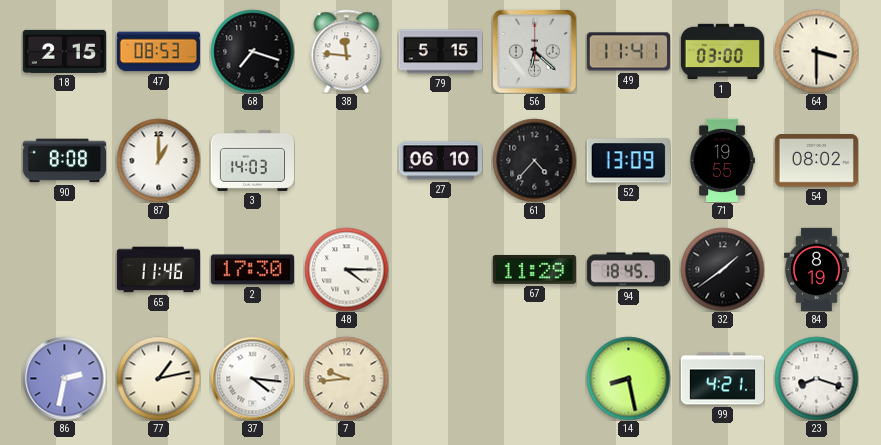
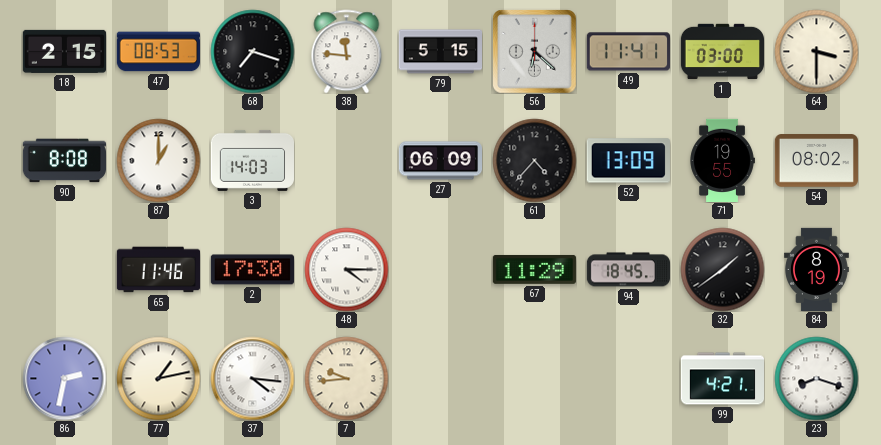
27: 06:10 -> 06:09
14: 8:28 -> none
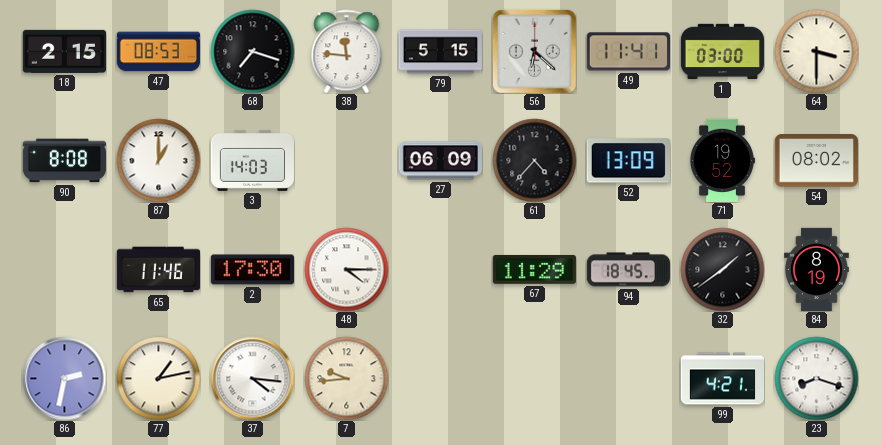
71: 19:55 -> 19:52
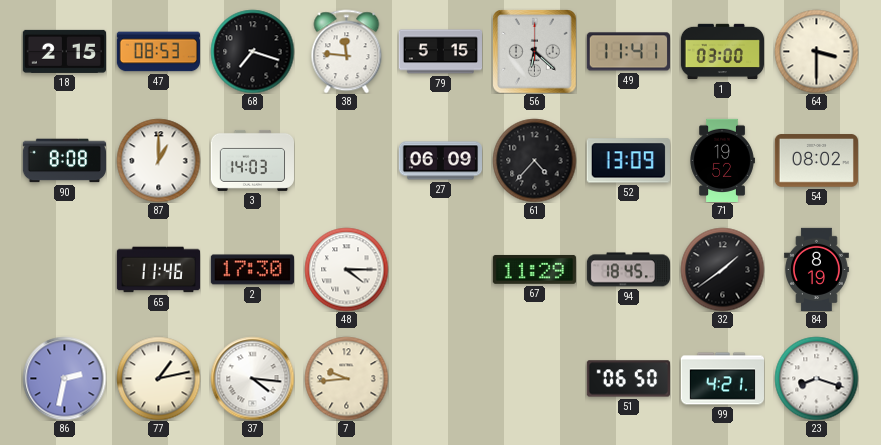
51: none -> 06:50
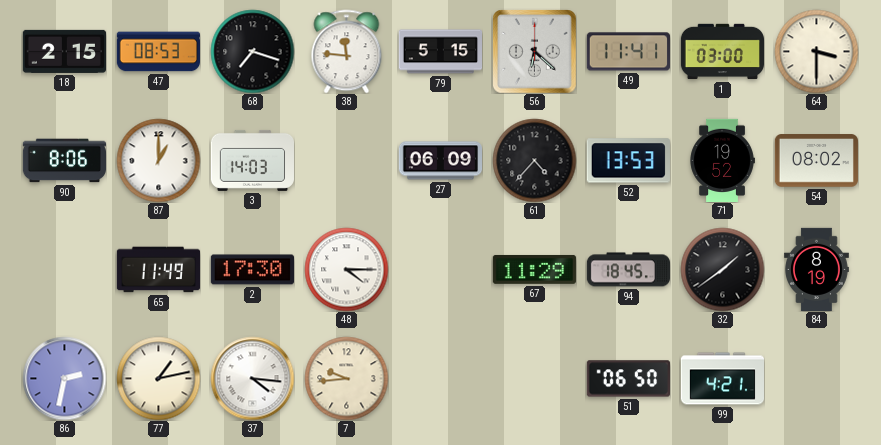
90: 8:08 -> 8:06
52: 13:09 -> 13:53
65: 11:46 -> 11:49
23: 8:18 -> none
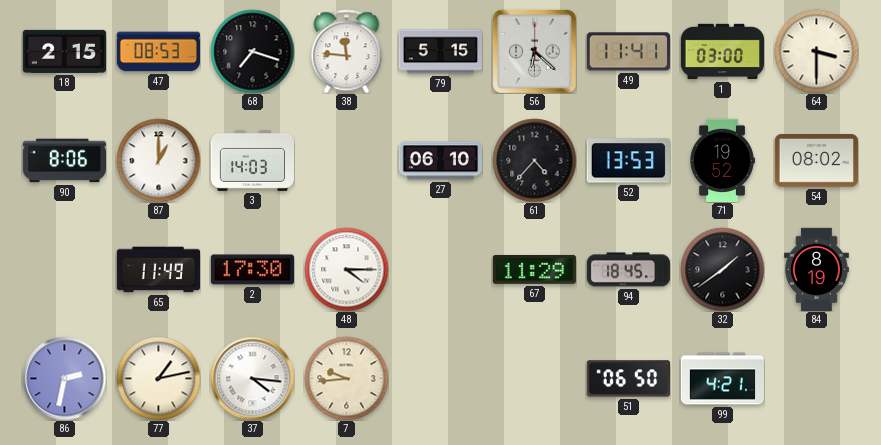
27: 06:09 -> 06:10
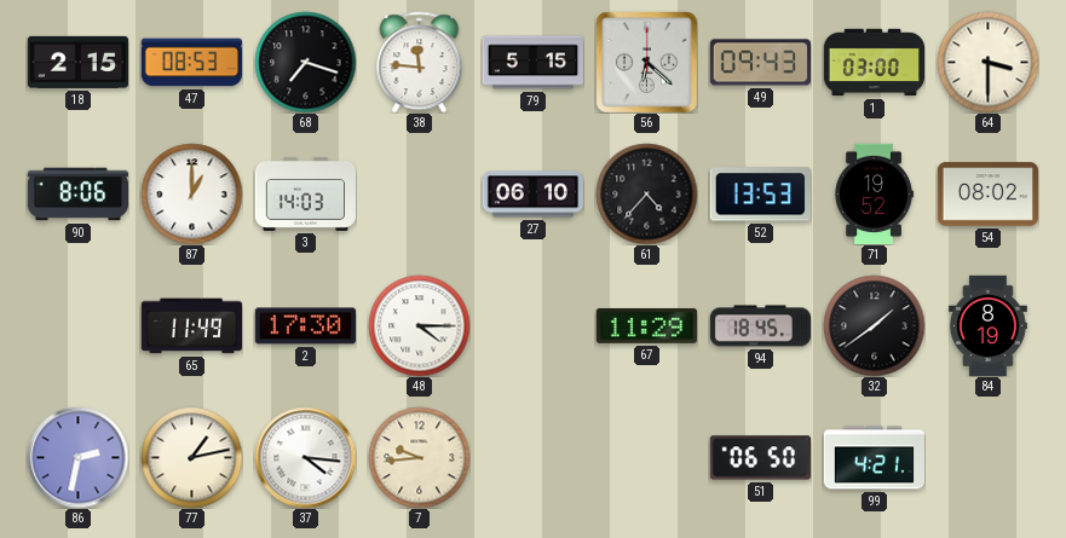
49: 11:41 -> 09:43
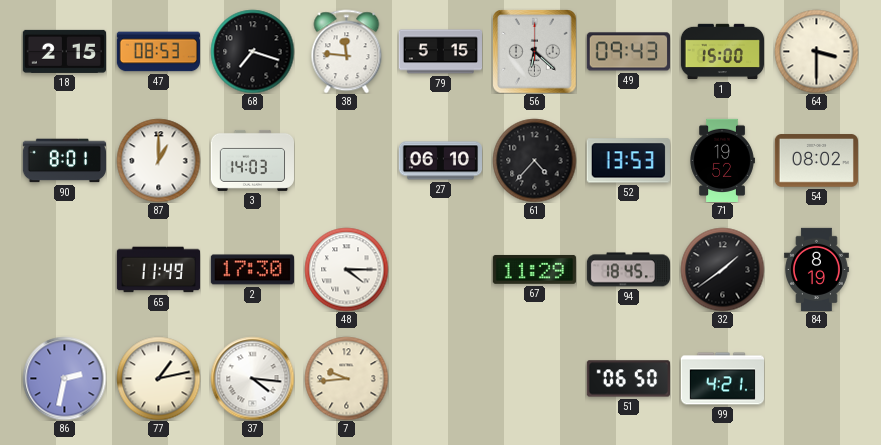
1: 03:00 -> 15:00
90: 8:06 -> 8:01
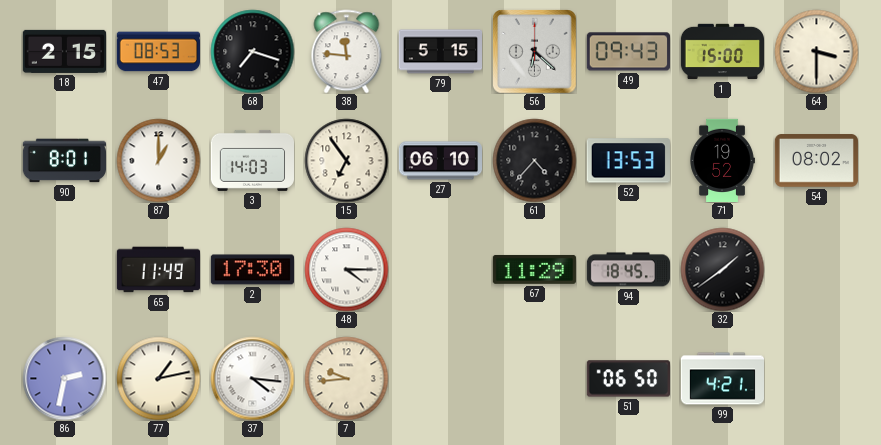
15: none -> 6:54
84: 8:19 -> none
